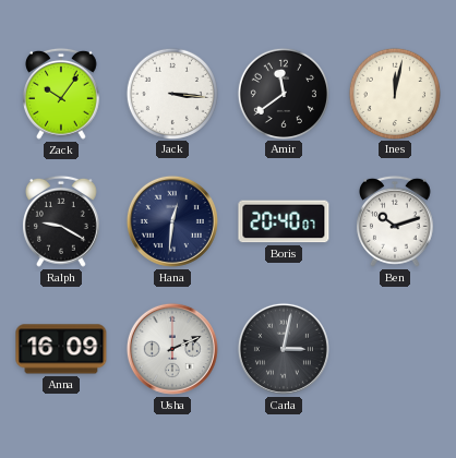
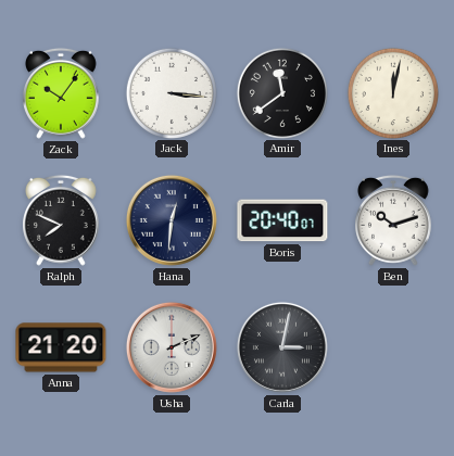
Ralph: 9:20 -> 7:49
Anna: 16:09 -> 21:20
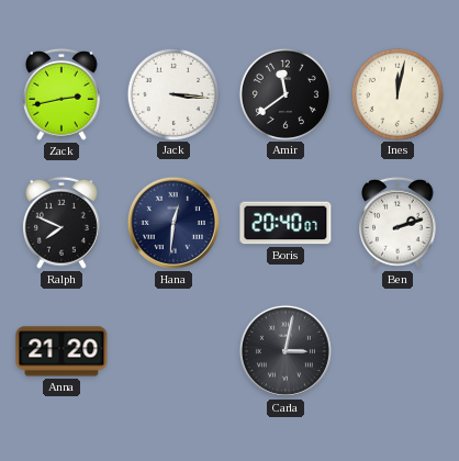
Zack: 10:06 -> 2:43
Ben: 10:12 -> 2:12
Usha: 2:11 -> none
